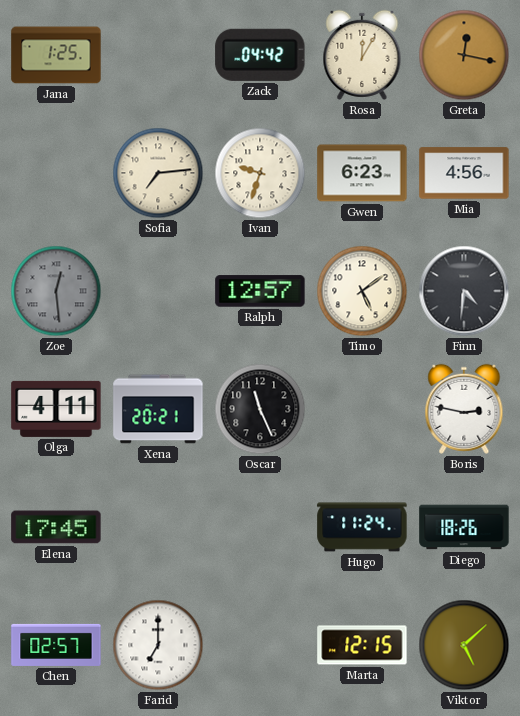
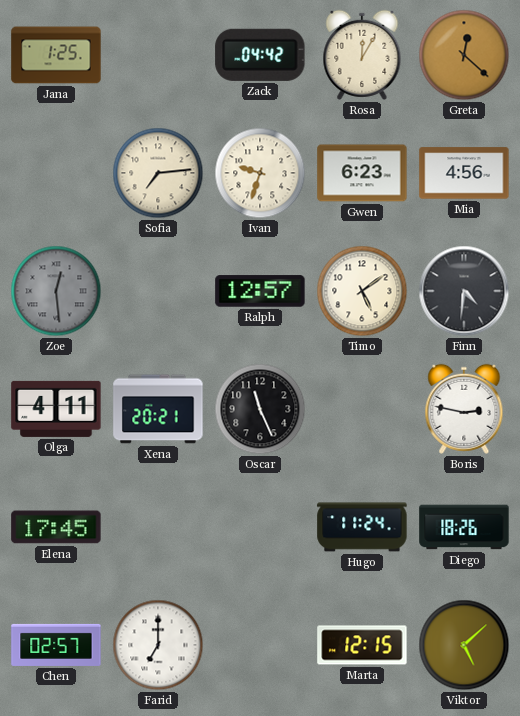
Greta: 12:17 -> 12:22
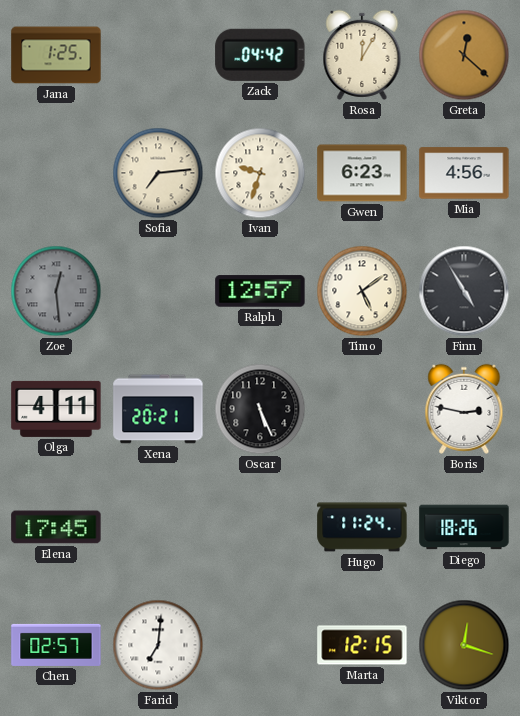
Finn: 4:31 -> 4:55
Oscar: 11:26 -> 5:26
Farid: 7:00 -> 7:01
Viktor: 5:08 -> 12:18
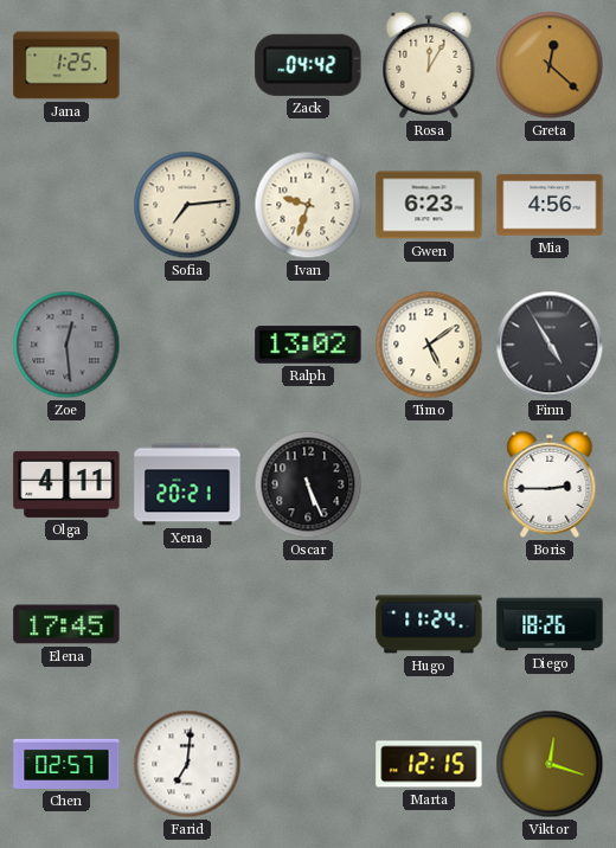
Ralph: 12:57 -> 13:02
Boris: 2:47 -> 2:45
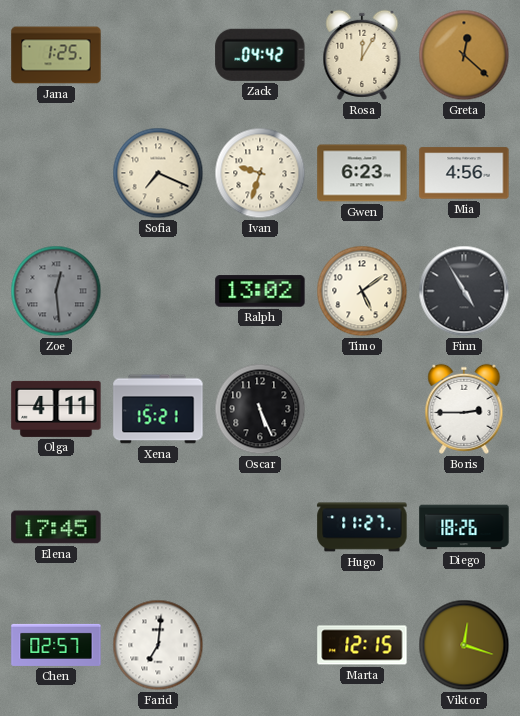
Sofia: 7:14 -> 7:19
Xena: 20:21 -> 15:21
Hugo: 11:24 -> 11:27
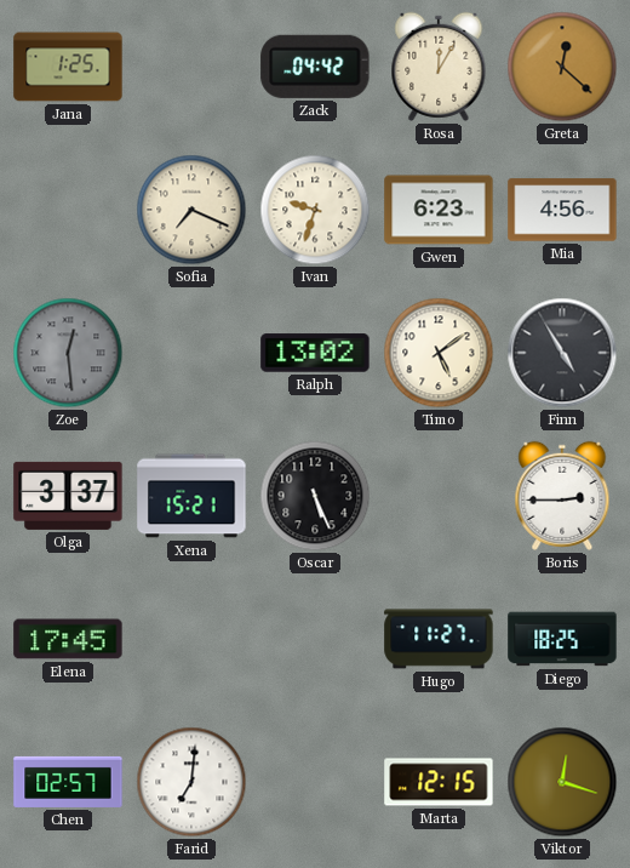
Olga: 4:11 -> 3:37
Diego: 18:26 -> 18:25
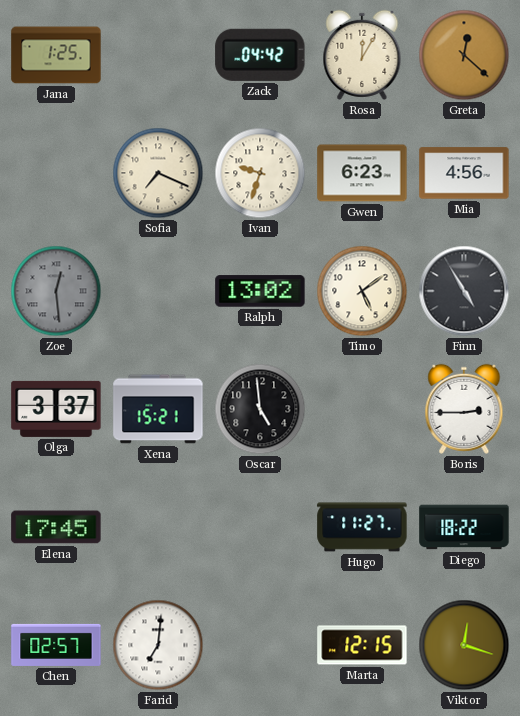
Oscar: 5:26 -> 4:59
Diego: 18:25 -> 18:22
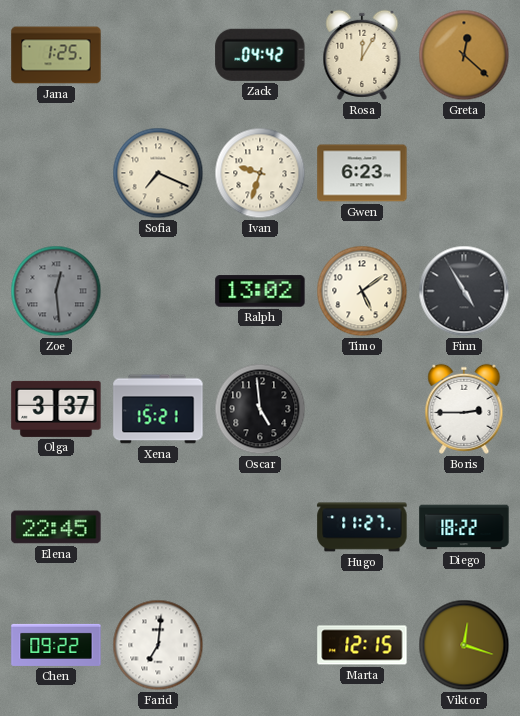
Mia: 4:56 -> none
Elena: 17:45 -> 22:45
Chen: 02:57 -> 09:22
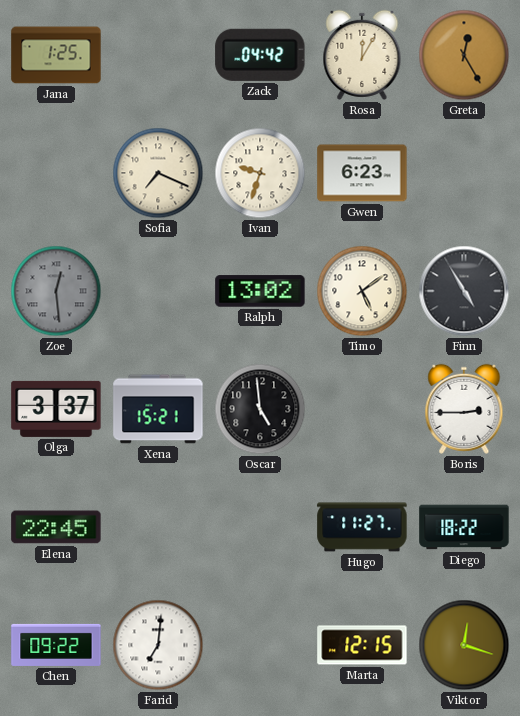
Greta: 12:22 -> 12:25
